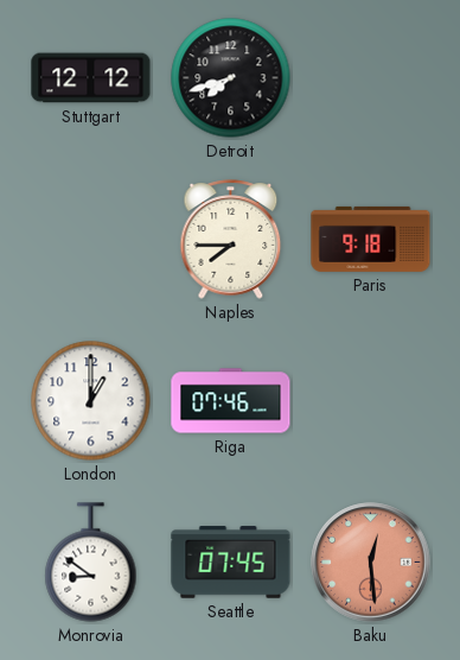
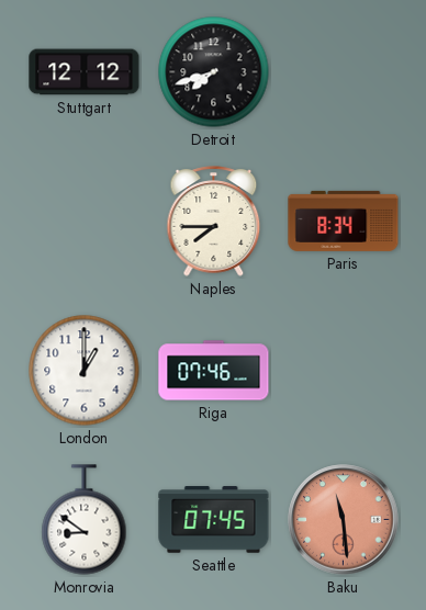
Paris: 9:18 -> 8:34
Baku: 12:29 -> 11:29
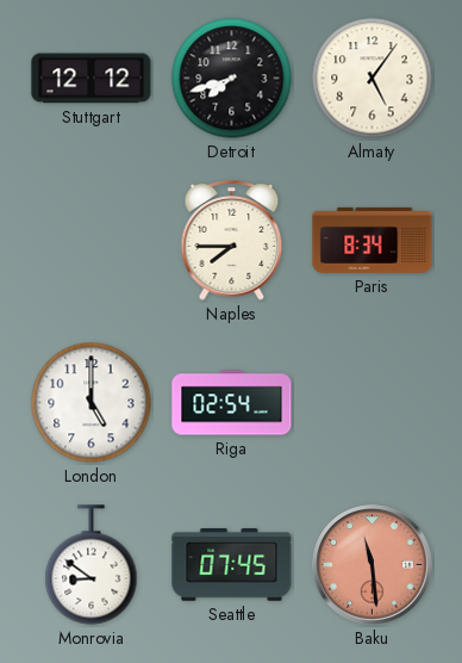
Almaty: none -> 5:06
London: 1:00 -> 5:00
Riga: 07:46 -> 02:54
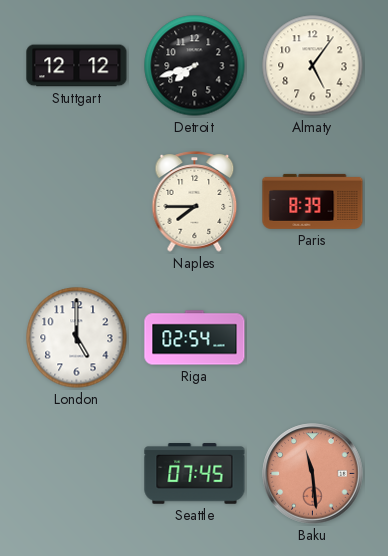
Paris: 8:34 -> 8:39
Monrovia: 8:51 -> none
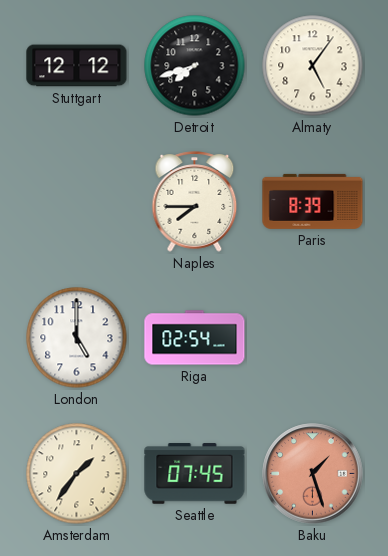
Amsterdam: none -> 1:36
Baku: 11:29 -> 1:27
